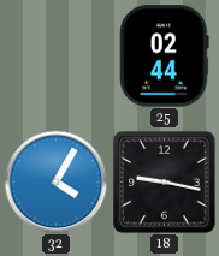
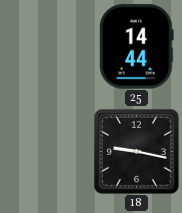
25: 02:44 -> 14:44
32: 4:05 -> none
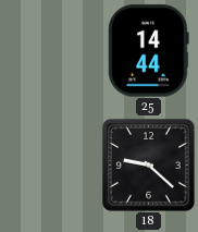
18: 9:17 -> 9:22
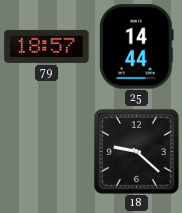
79: none -> 18:57
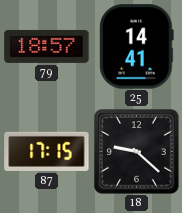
25: 14:44 -> 14:41
87: none -> 17:15
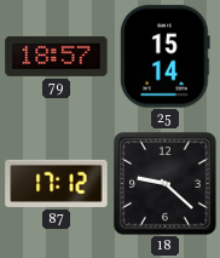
25: 14:41 -> 15:14
87: 17:15 -> 17:12
